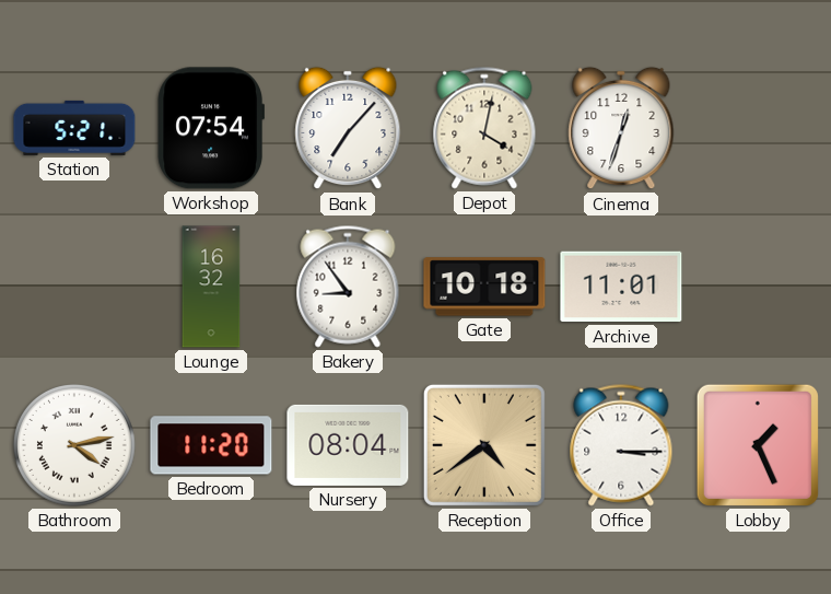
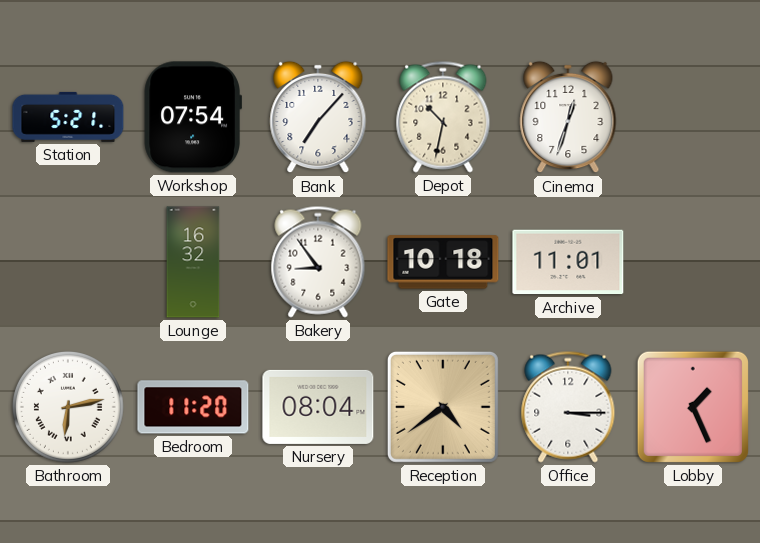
Depot: 4:02 -> 10:32
Bathroom: 4:13 -> 6:13
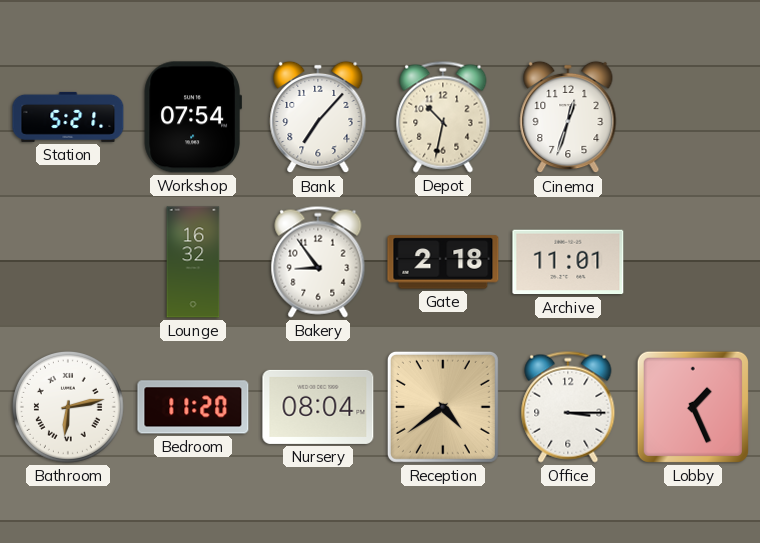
Gate: 10:18 -> 2:18
